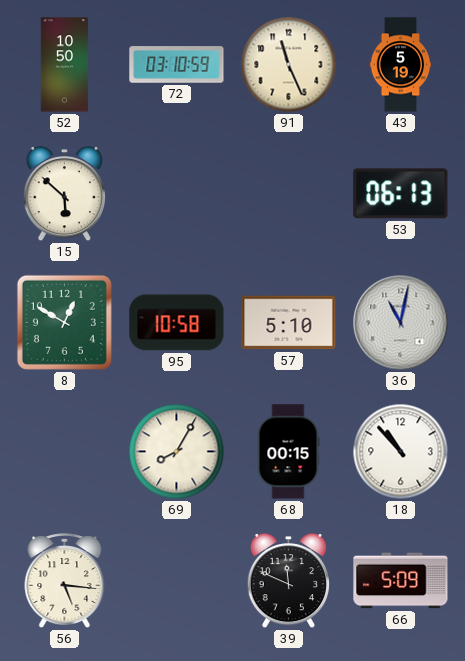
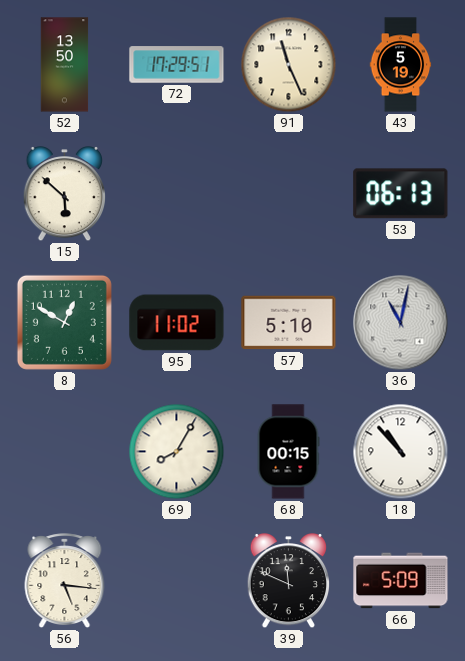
52: 10:50 -> 13:50
72: 03:10 -> 17:29
95: 10:58 -> 11:02
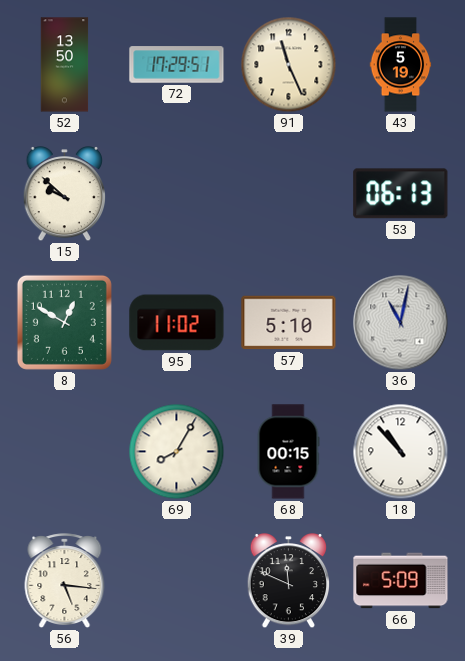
15: 5:52 -> 9:52
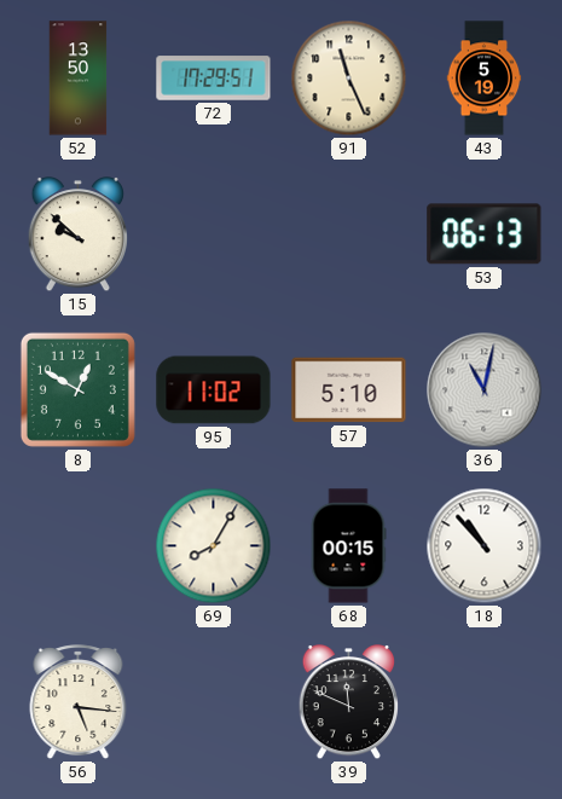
66: 5:09 -> none
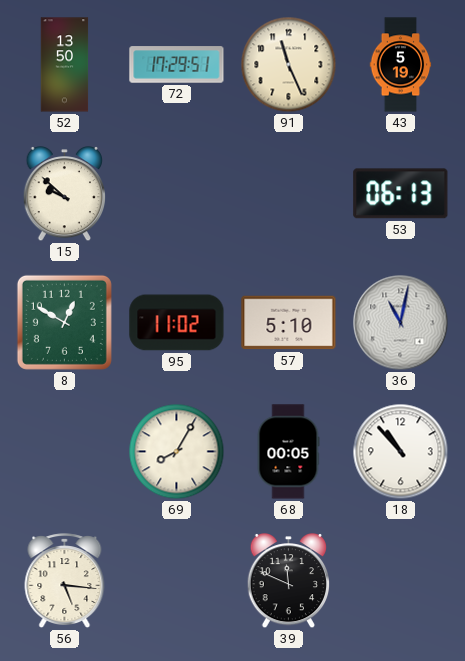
68: 00:15 -> 00:05
